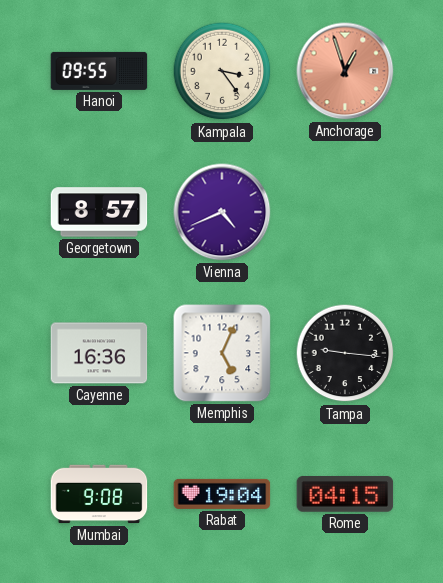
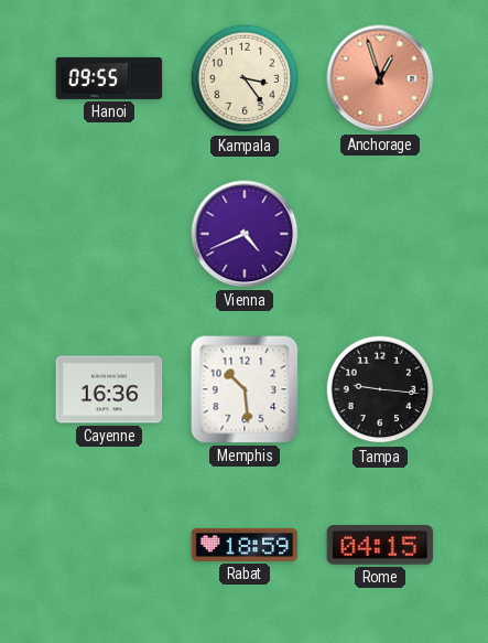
Georgetown: 8:57 -> none
Memphis: 5:04 -> 10:29
Mumbai: 9:08 -> none
Rabat: 19:04 -> 18:59
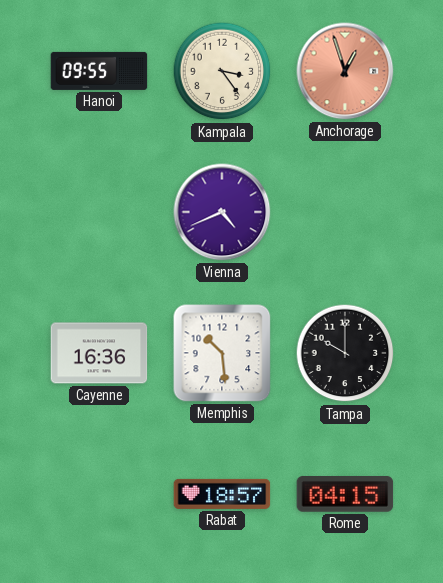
Tampa: 9:16 -> 10:00
Rabat: 18:59 -> 18:57
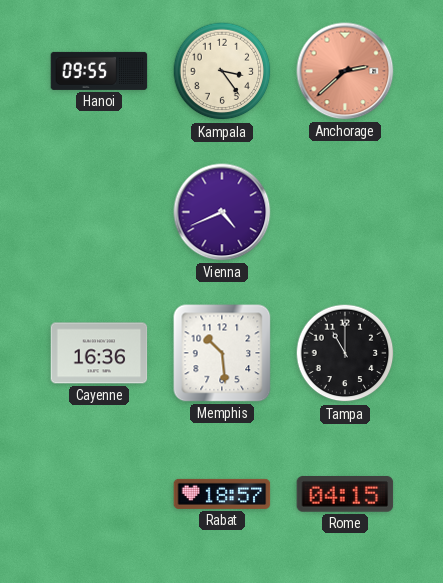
Anchorage: 12:57 -> 2:38
Tampa: 10:00 -> 11:00
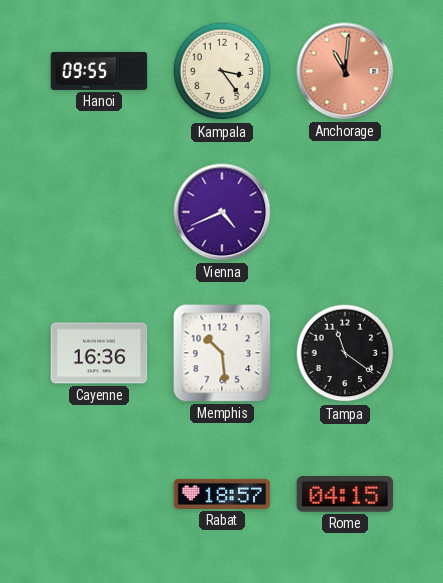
Anchorage: 2:38 -> 11:01
Tampa: 11:00 -> 11:21
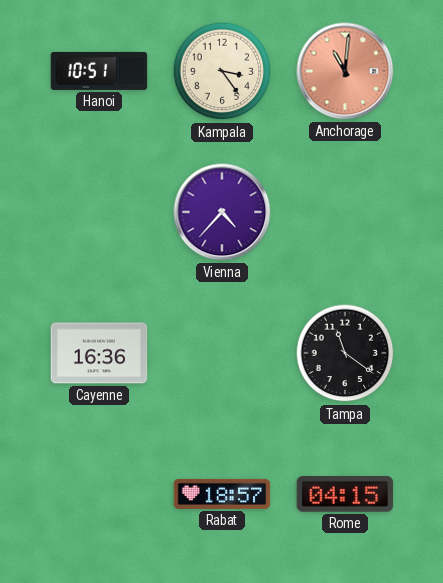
Hanoi: 09:55 -> 10:51
Vienna: 4:41 -> 4:37
Memphis: 10:29 -> none
